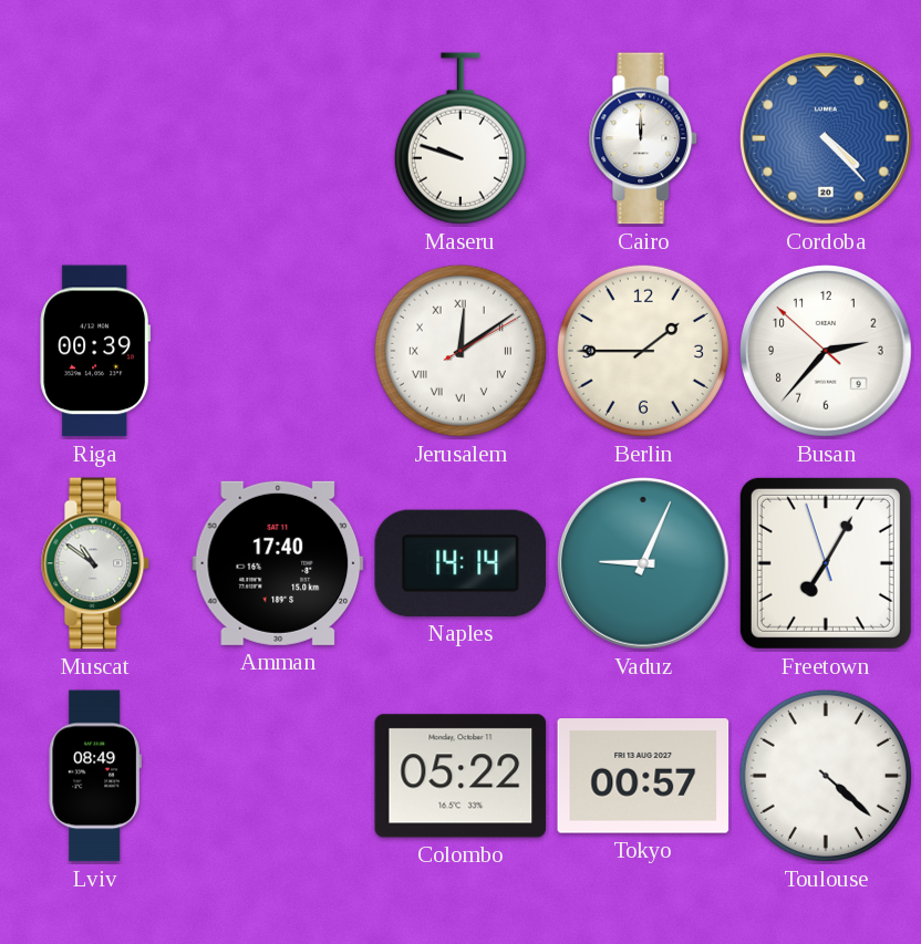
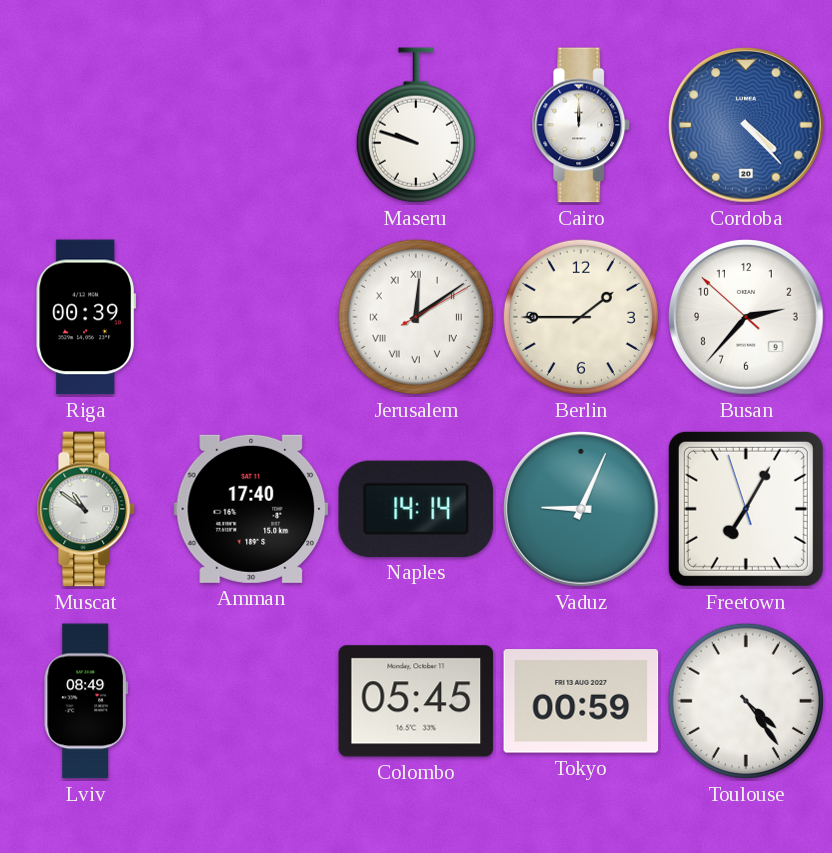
Colombo: 05:22 -> 05:45
Tokyo: 00:57 -> 00:59
Toulouse: 4:22 -> 4:24
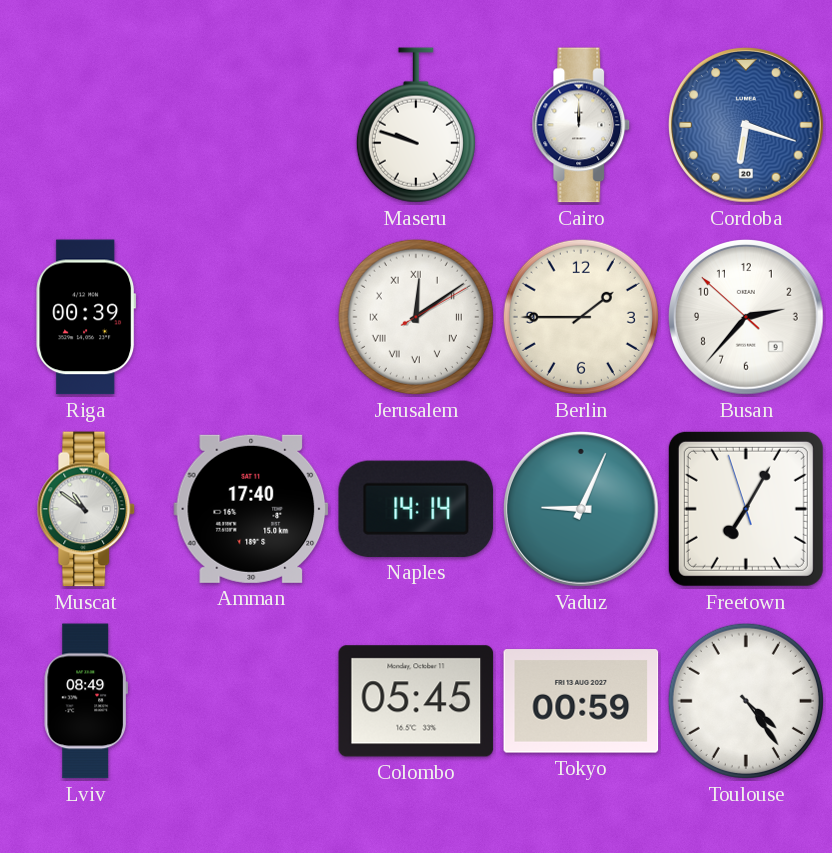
Cordoba: 4:23 -> 6:18
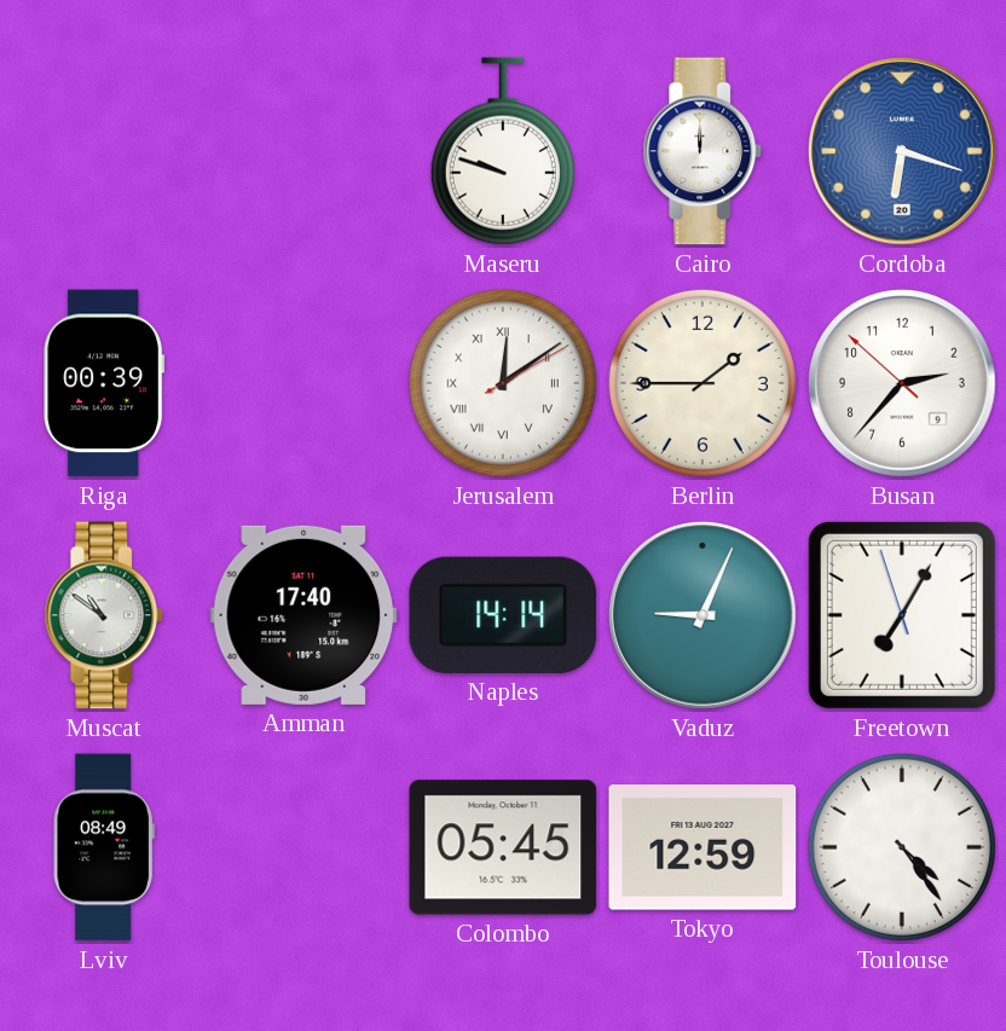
Tokyo: 00:59 -> 12:59
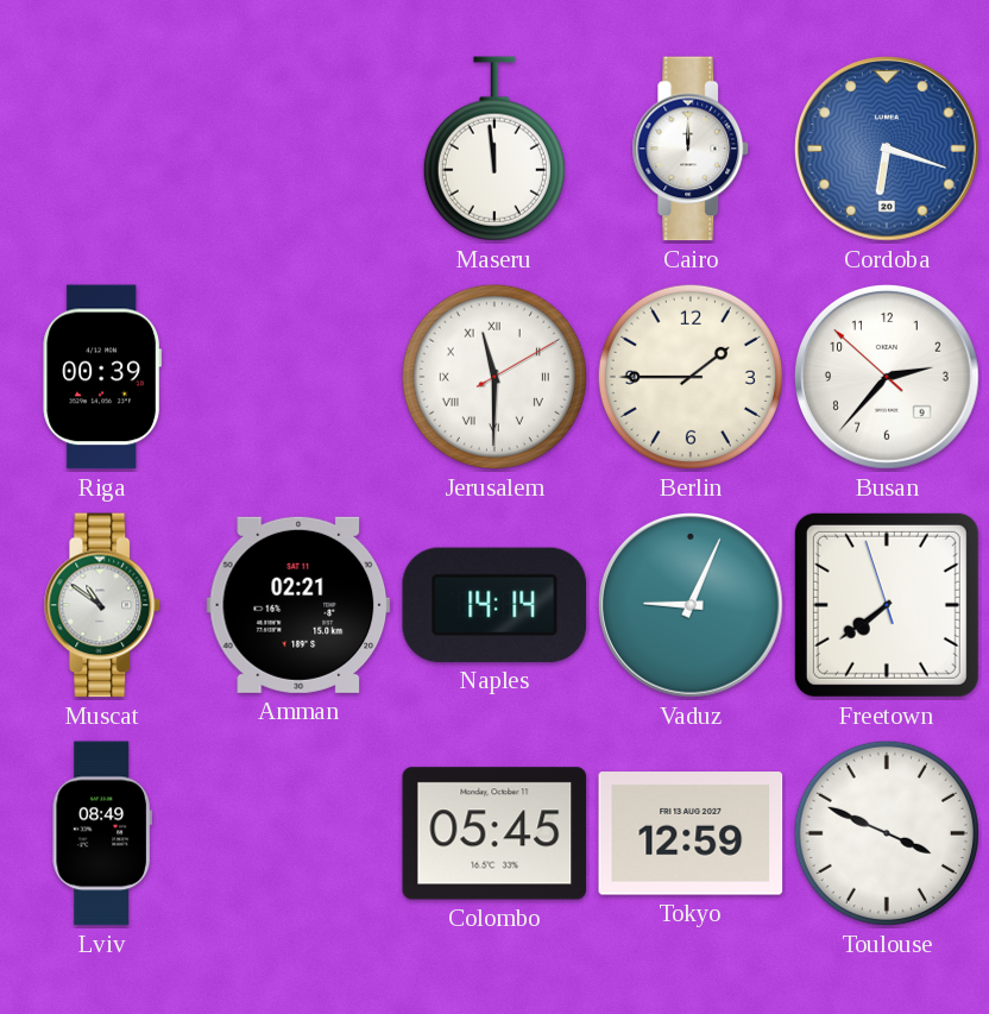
Maseru: 9:48 -> 11:59
Jerusalem: 12:09 -> 11:30
Amman: 17:40 -> 02:21
Freetown: 7:04 -> 7:38
Toulouse: 4:24 -> 3:49
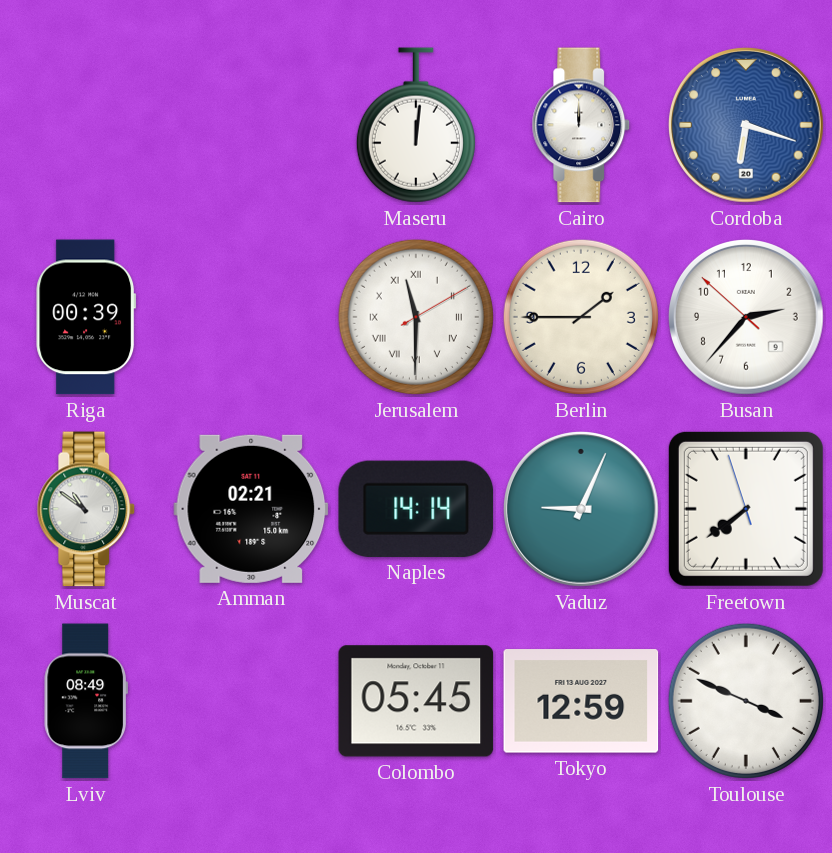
Maseru: 11:59 -> 12:01
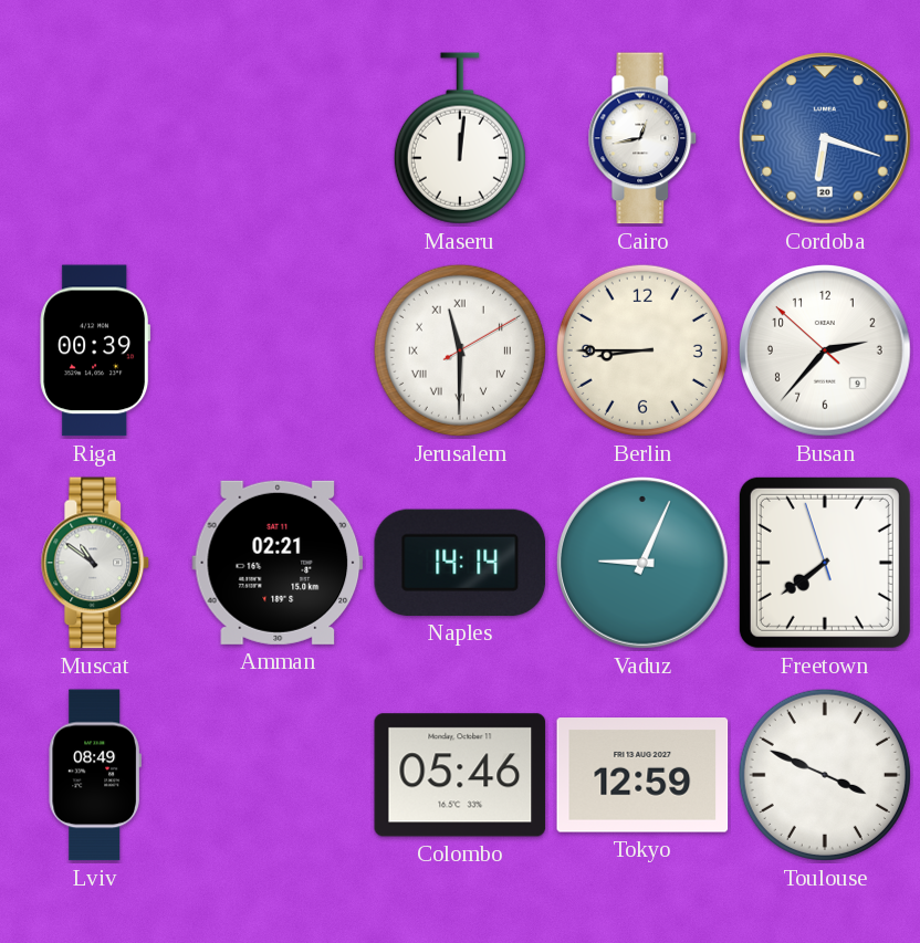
Cairo: 12:00 -> 12:43
Berlin: 1:45 -> 8:45
Colombo: 05:45 -> 05:46
